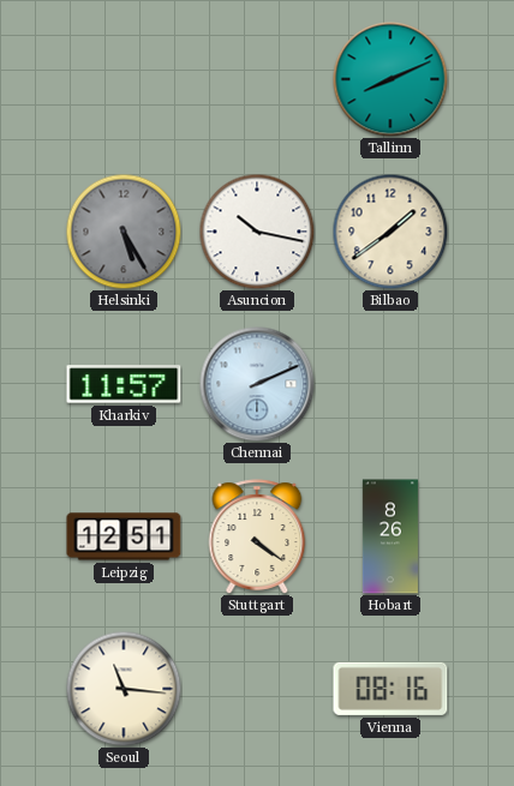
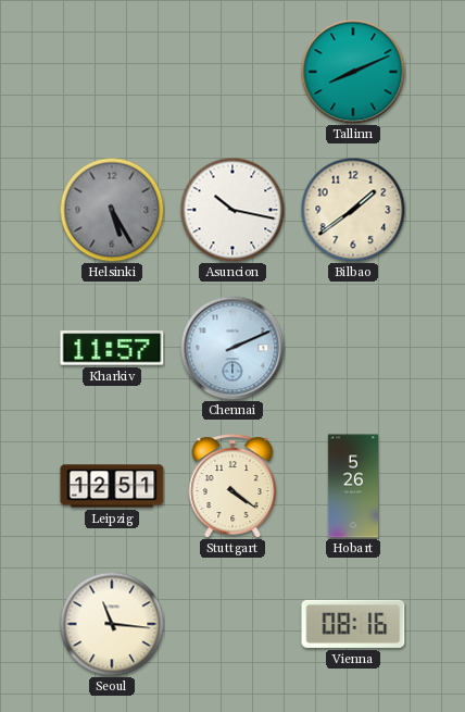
Hobart: 8:26 -> 5:26
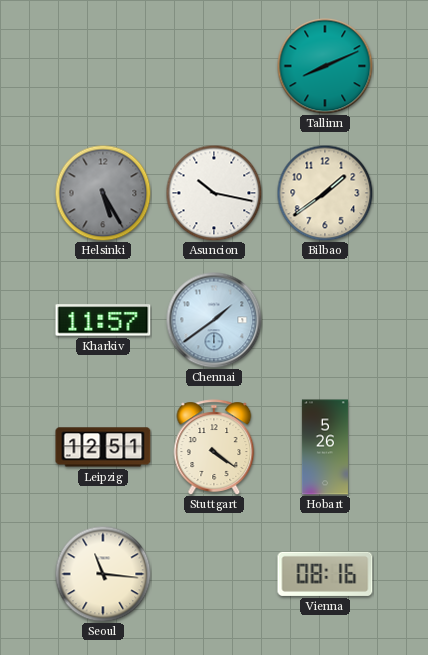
Chennai: 2:11 -> 1:39
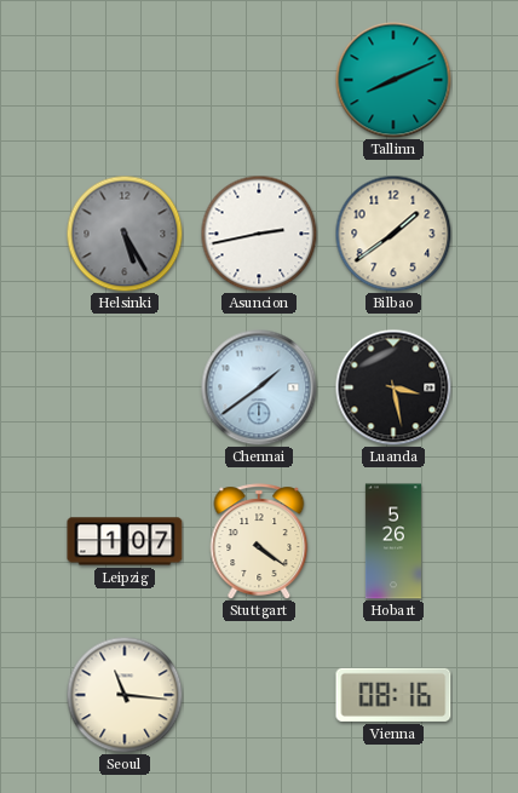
Asuncion: 10:17 -> 2:43
Kharkiv: 11:57 -> none
Luanda: none -> 3:28
Leipzig: 12:51 -> 1:07
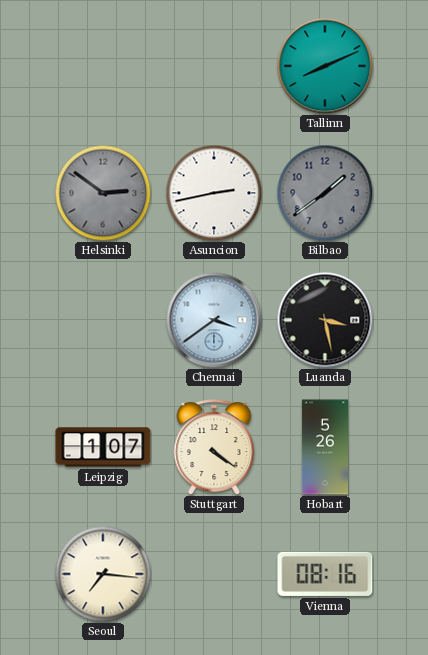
Helsinki: 5:25 -> 2:51
Bilbao dial: cream -> grey
Chennai: 1:39 -> 3:39
Seoul: 11:16 -> 7:16
